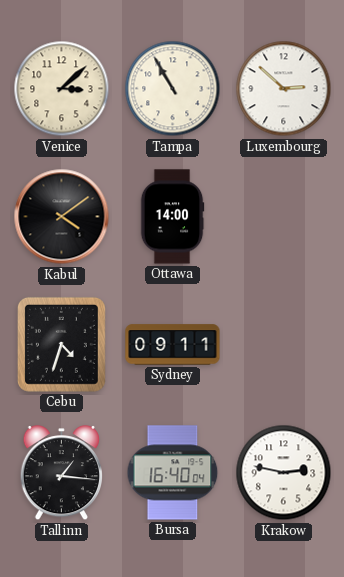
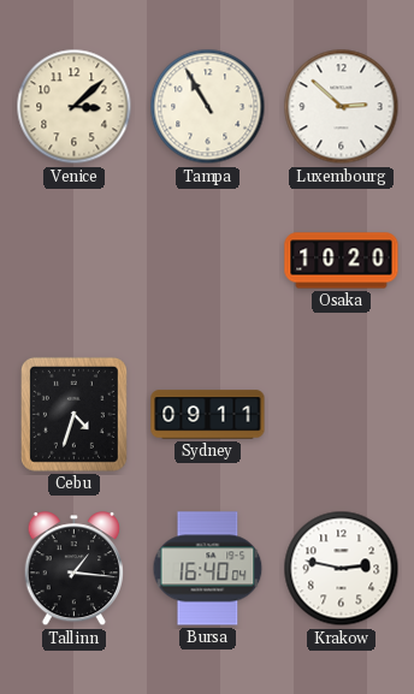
Kabul: 4:09 -> none
Ottawa: 14:00 -> none
Osaka: none -> 10:20
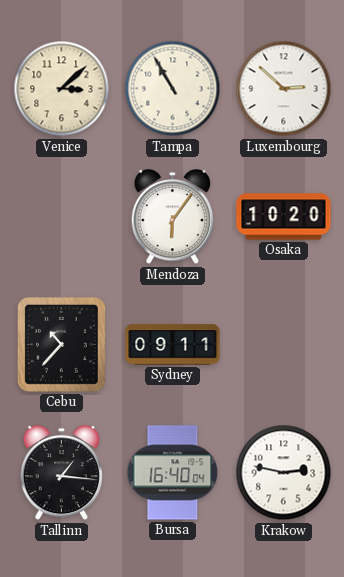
Mendoza: none -> 6:06
Cebu: 4:33 -> 10:37
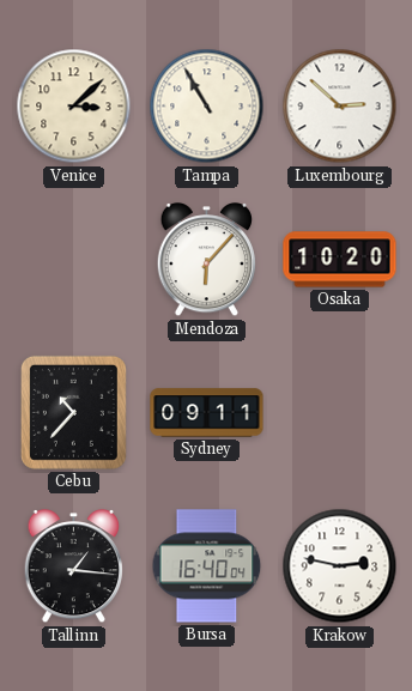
Mendoza: 6:06 -> 6:07
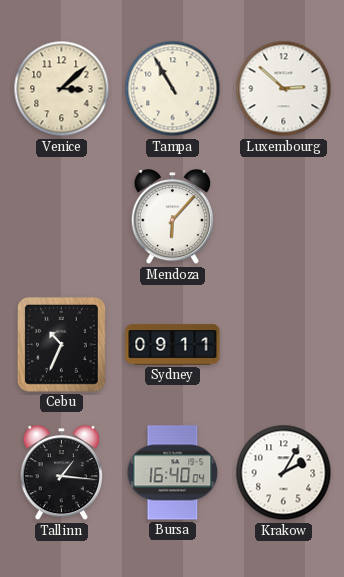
Osaka: 10:20 -> none
Cebu: 10:37 -> 10:34
Krakow: 2:47 -> 2:05
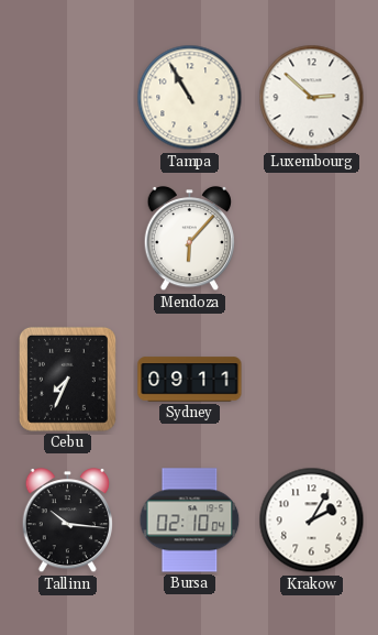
Venice: 3:08 -> none
Cebu: 10:34 -> 7:34
Tallinn: 1:16 -> 10:16
Bursa: 16:40 -> 02:10
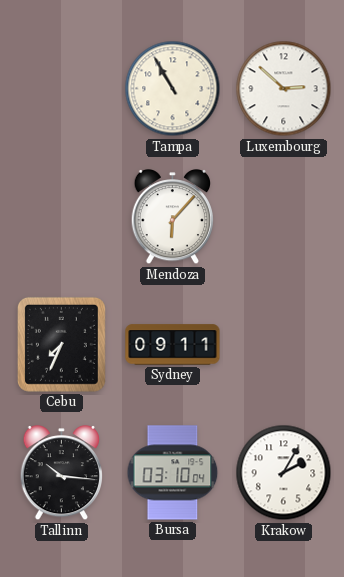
Bursa: 02:10 -> 03:10
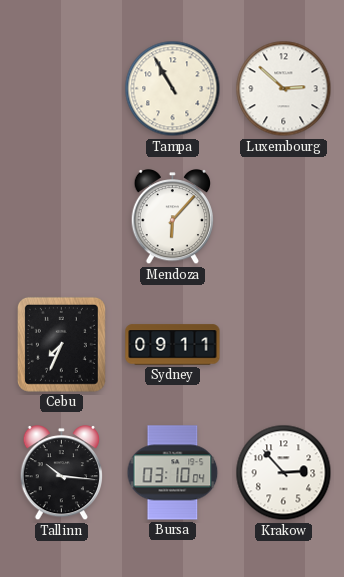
Krakow: 2:05 -> 2:53
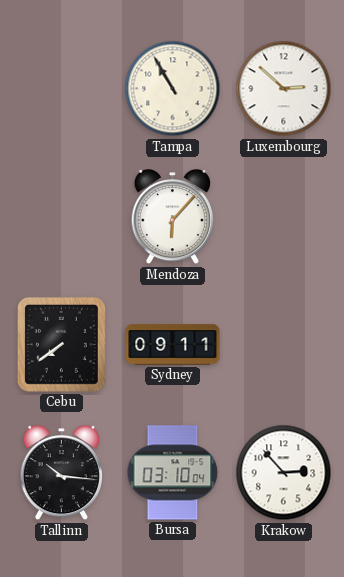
Cebu: 7:34 -> 7:39
